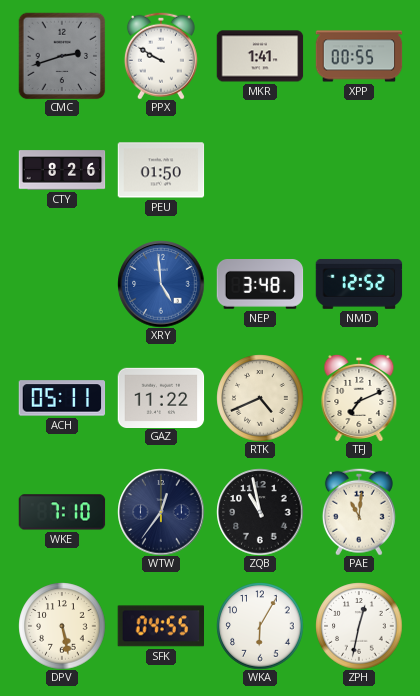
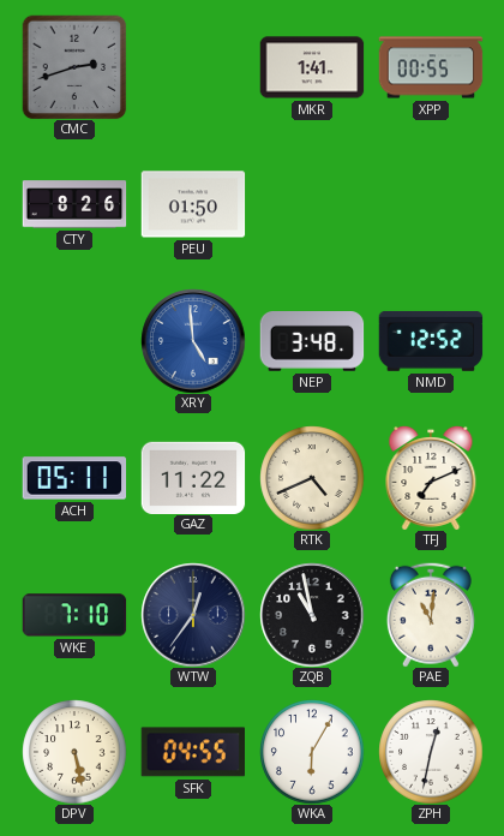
PPX: 9:50 -> none
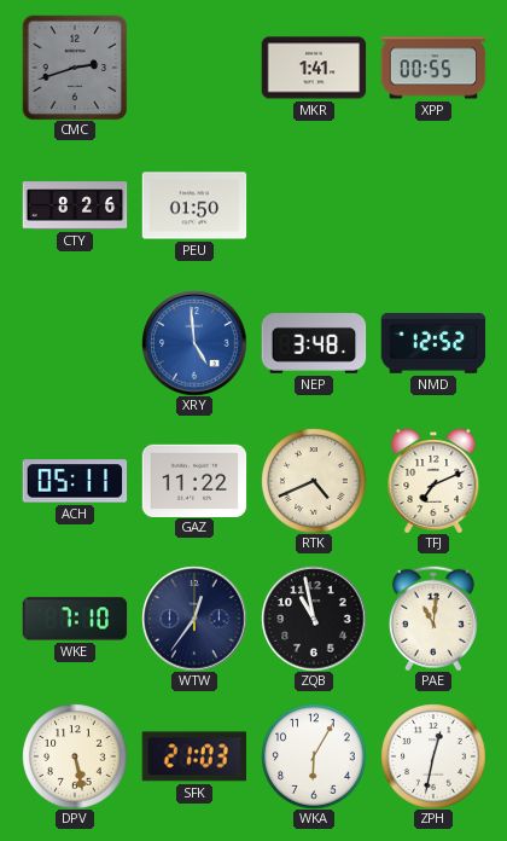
SFK: 04:55 -> 21:03
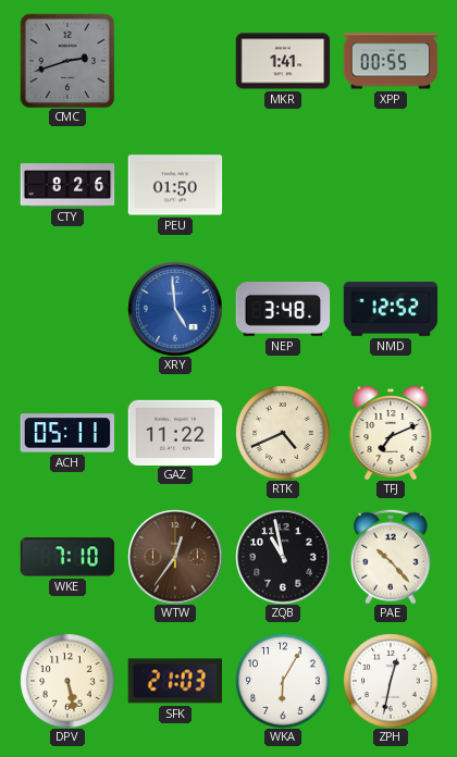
WTW dial: navy -> brown
PAE: 11:01 -> 10:23
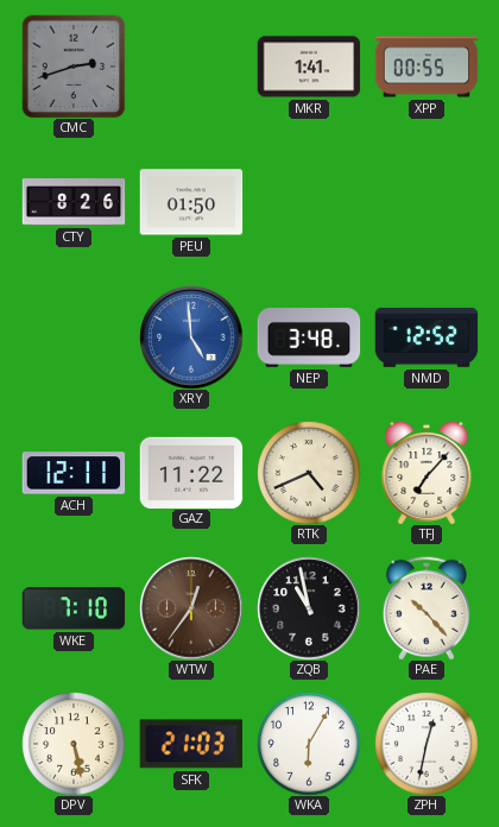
ACH: 05:11 -> 12:11
TFJ: 7:11 -> 7:07
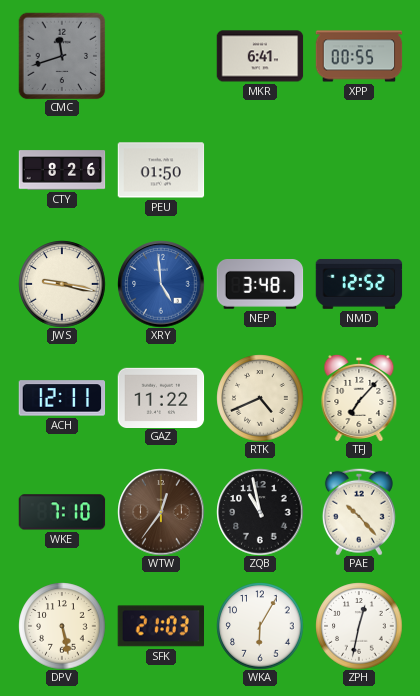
CMC: 2:42 -> 11:42
MKR: 1:41 -> 6:41
JWS: none -> 9:17
